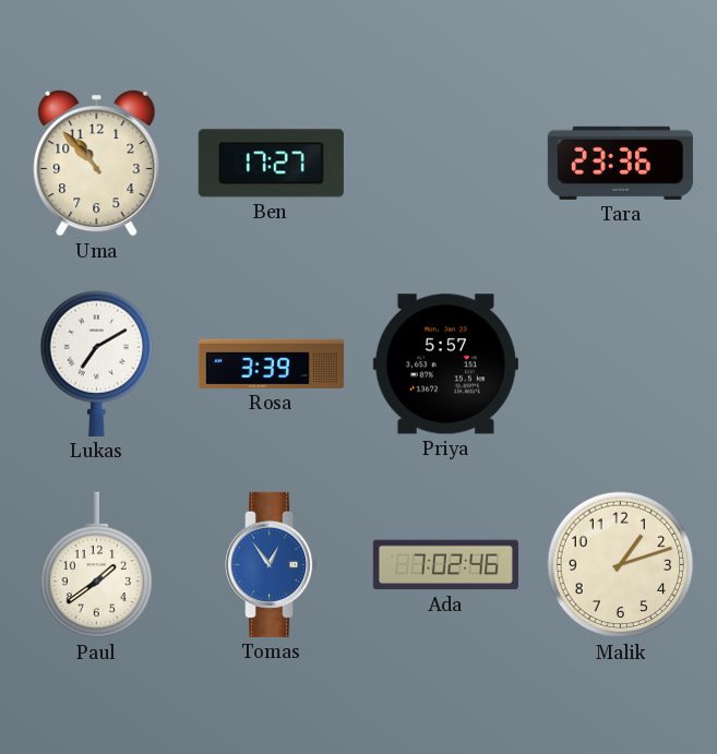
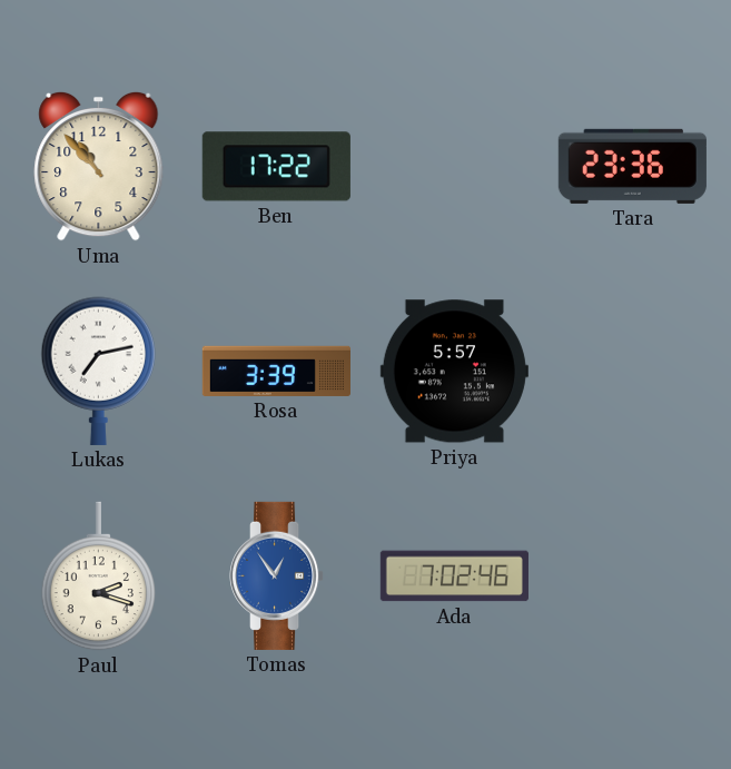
Ben: 17:27 -> 17:22
Lukas: 7:10 -> 7:13
Paul: 1:39 -> 2:18
Malik: 1:12 -> none
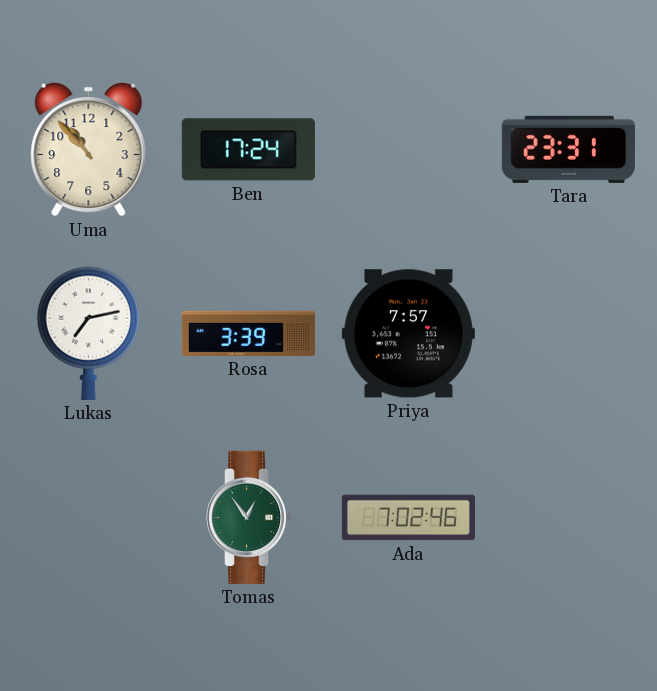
Ben: 17:22 -> 17:24
Tara: 23:36 -> 23:31
Priya: 5:57 -> 7:57
Paul: 2:18 -> none
Tomas dial: blue -> green
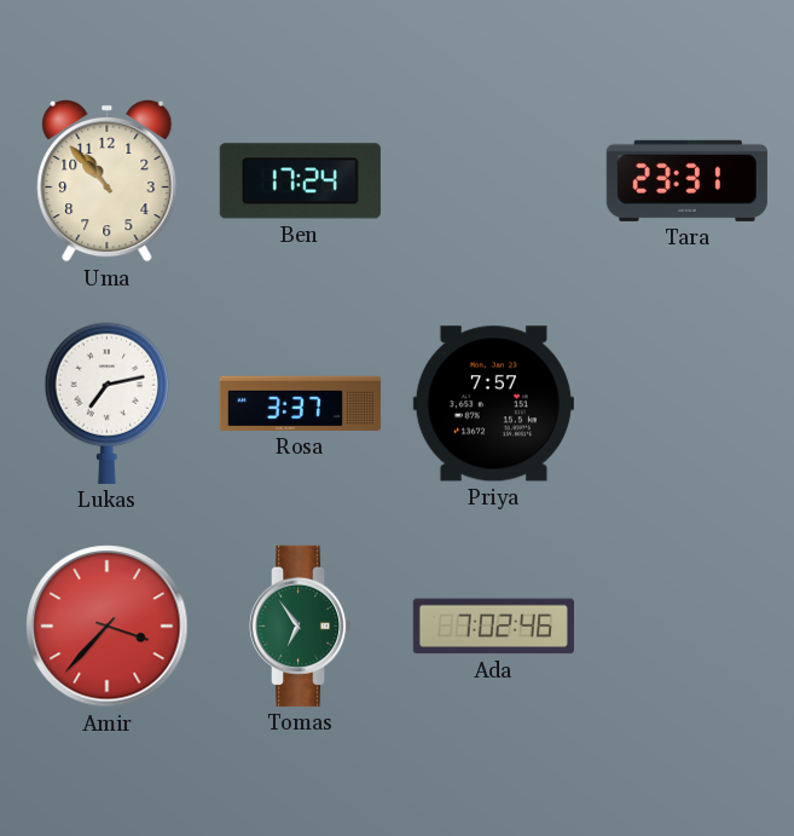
Rosa: 3:39 -> 3:37
Amir: none -> 3:37
Tomas: 12:54 -> 6:54
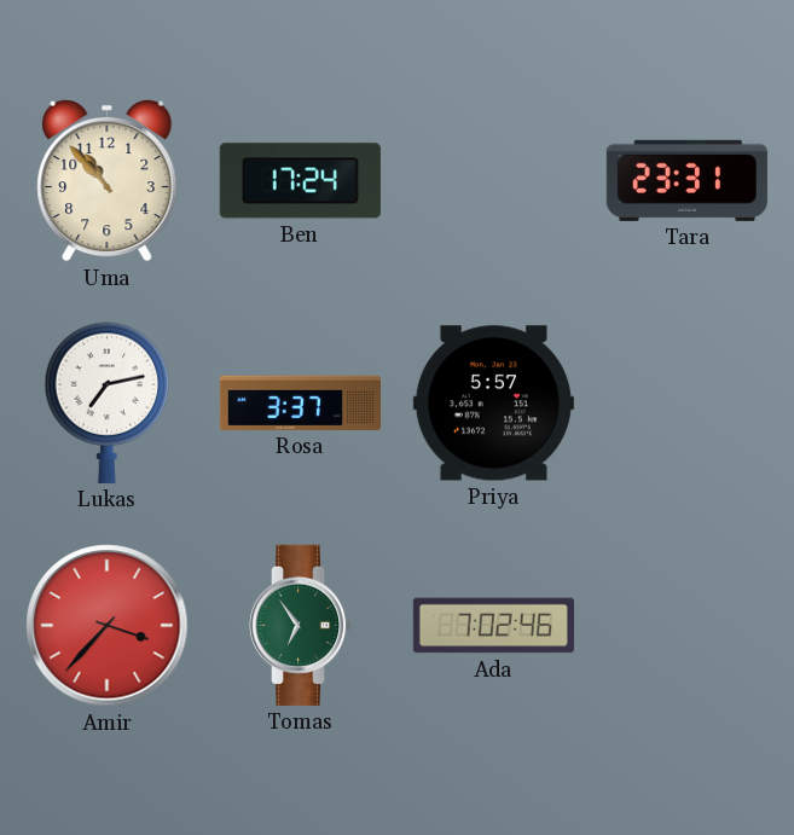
Priya: 7:57 -> 5:57
